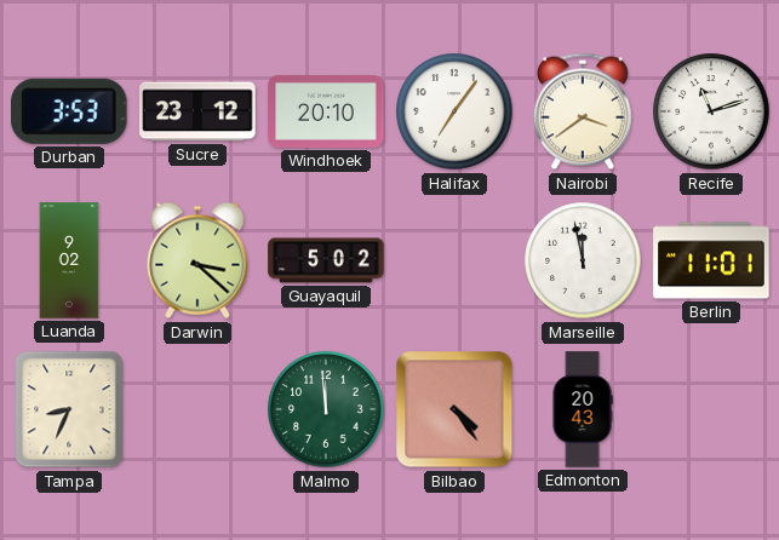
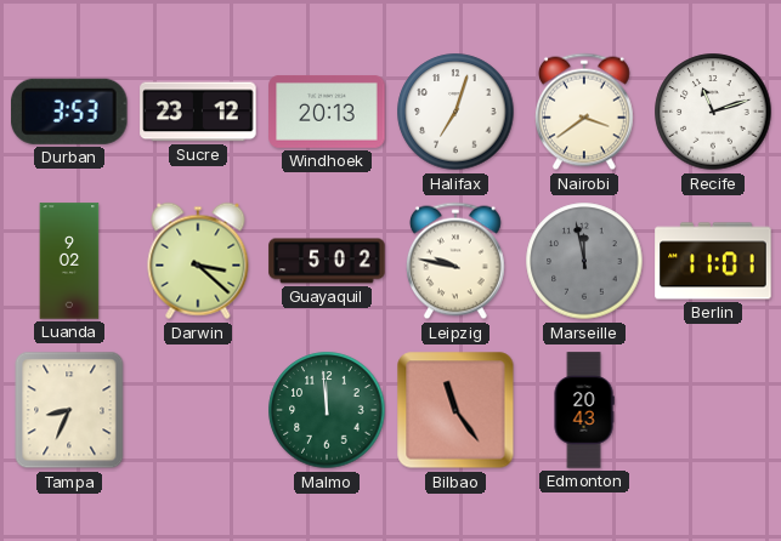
Windhoek: 20:10 -> 20:13
Halifax: 7:06 -> 7:03
Leipzig: none -> 9:47
Marseille dial: white -> grey
Bilbao: 4:24 -> 11:24
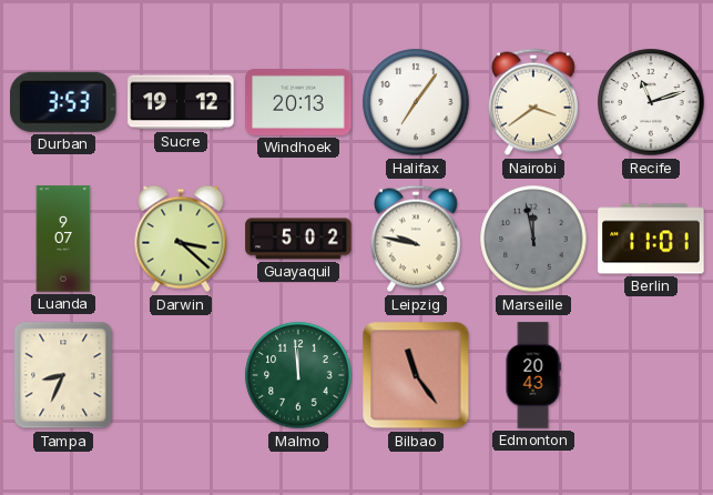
Sucre: 23:12 -> 19:12
Halifax: 7:03 -> 7:06
Luanda: 9:02 -> 9:07
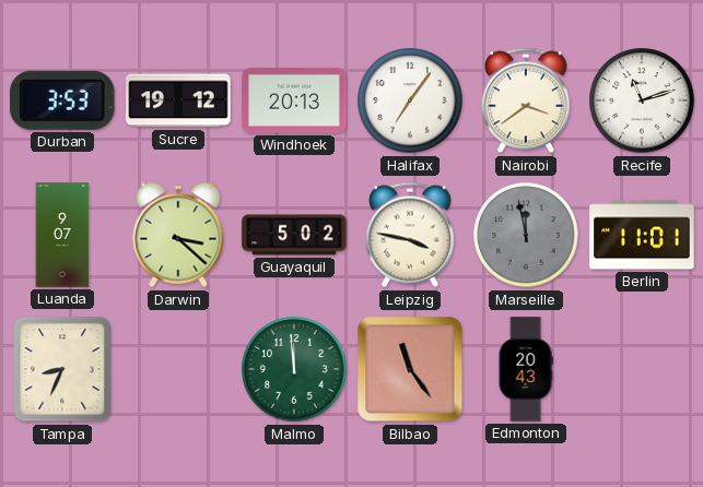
Leipzig: 9:47 -> 3:47
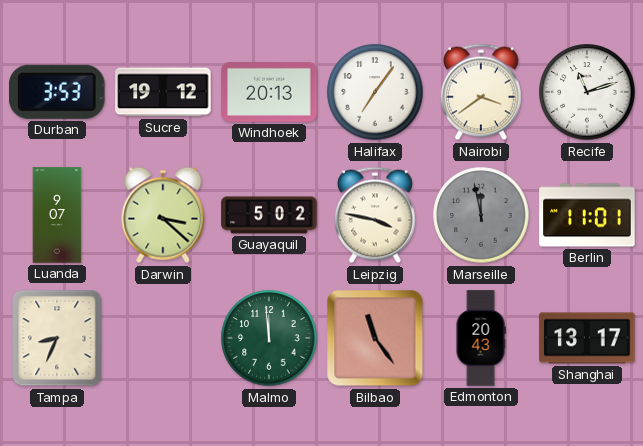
Shanghai: none -> 13:17
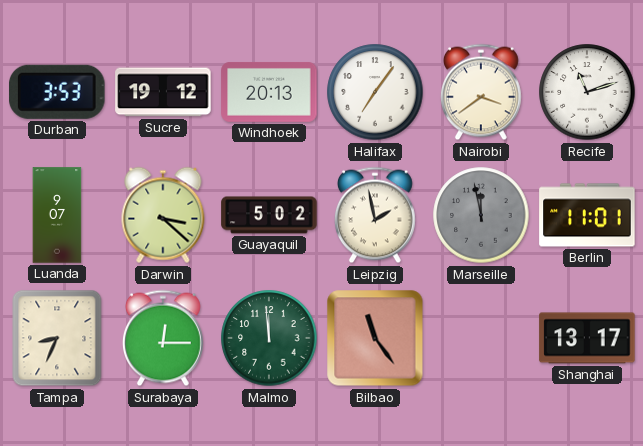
Leipzig: 3:47 -> 1:58
Surabaya: none -> 12:15
Edmonton: 20:43 -> none
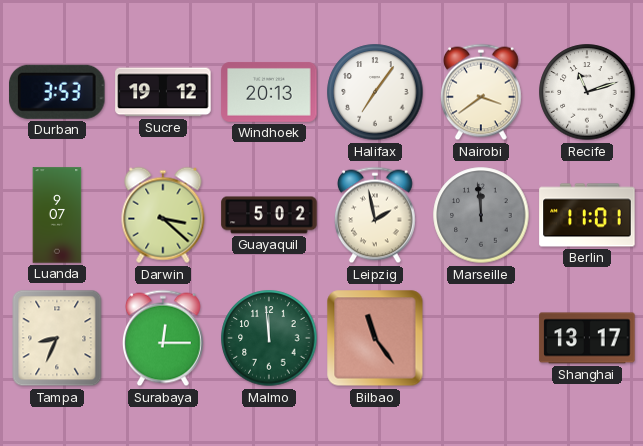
Marseille: 11:58 -> 11:59
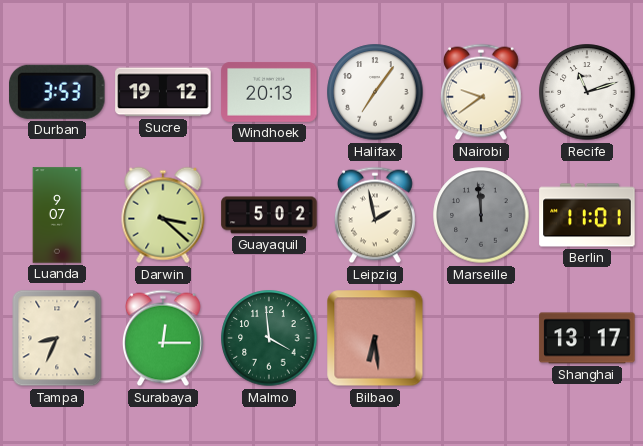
Nairobi: 3:39 -> 9:39
Malmo: 11:59 -> 3:59
Bilbao: 11:24 -> 6:29
